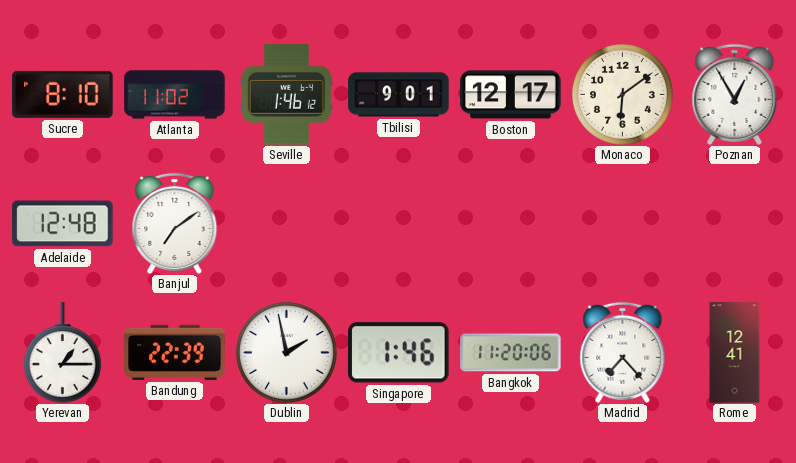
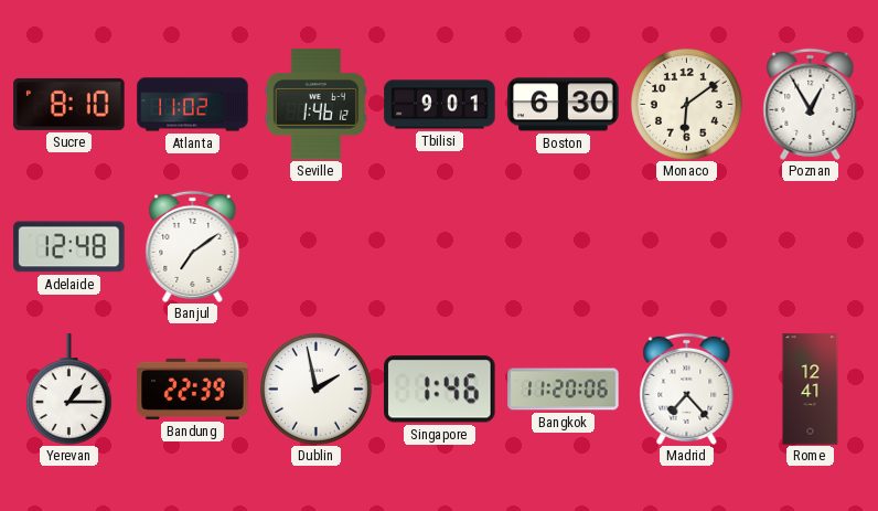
Boston: 12:17 -> 6:30
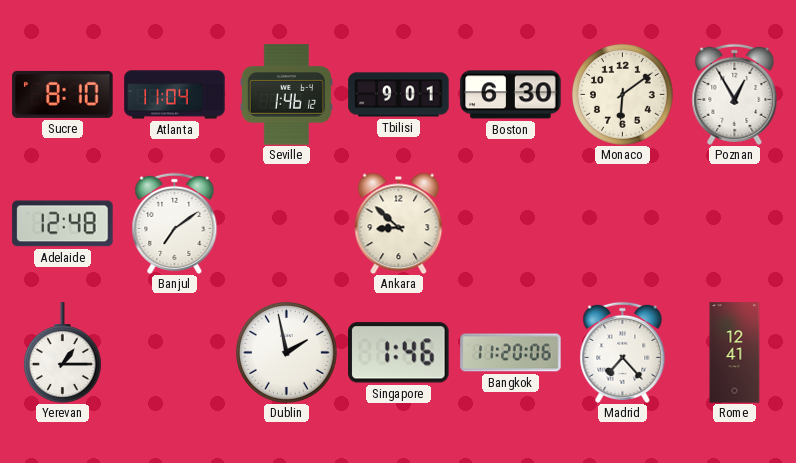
Atlanta: 11:02 -> 11:04
Ankara: none -> 8:52
Bandung: 22:39 -> none
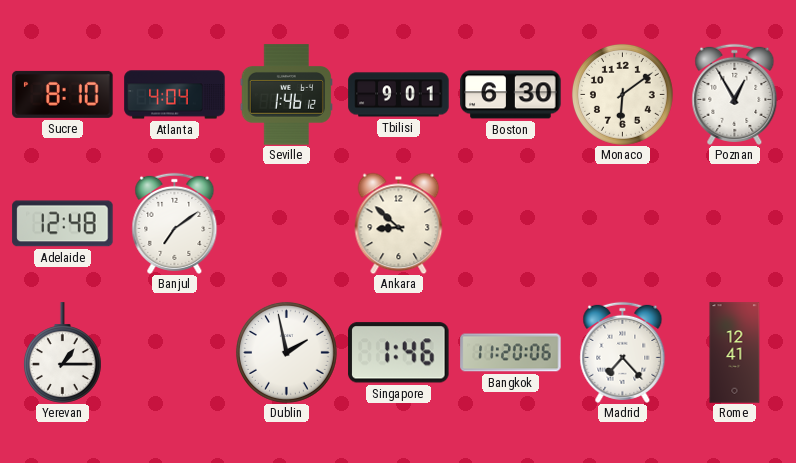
Atlanta: 11:04 -> 4:04
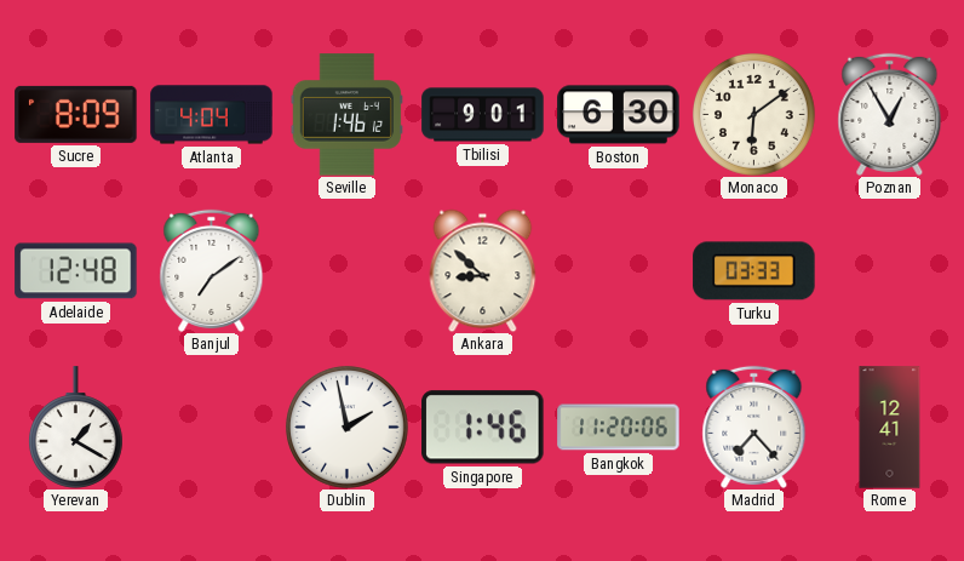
Sucre: 8:10 -> 8:09
Turku: none -> 03:33
Yerevan: 1:15 -> 1:20
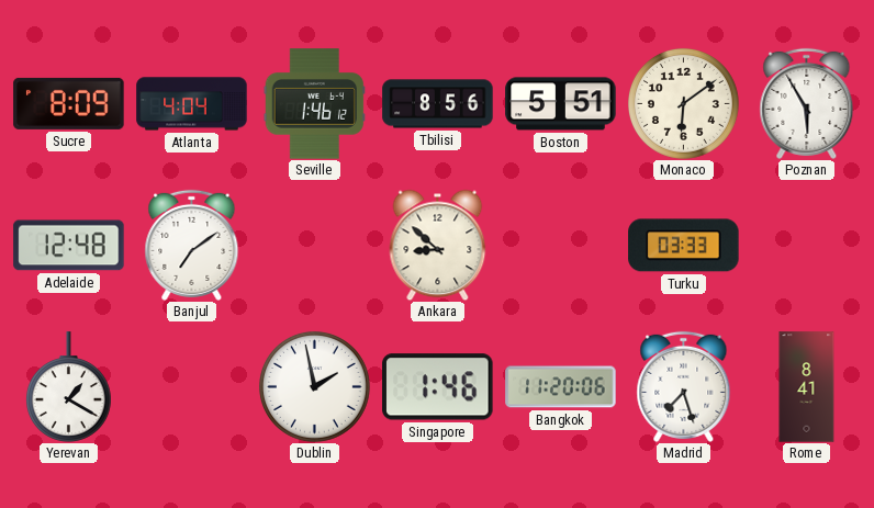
Tbilisi: 9:01 -> 8:56
Boston: 6:30 -> 5:51
Poznan: 12:55 -> 5:55
Madrid: 7:23 -> 7:27
Rome: 12:41 -> 8:41
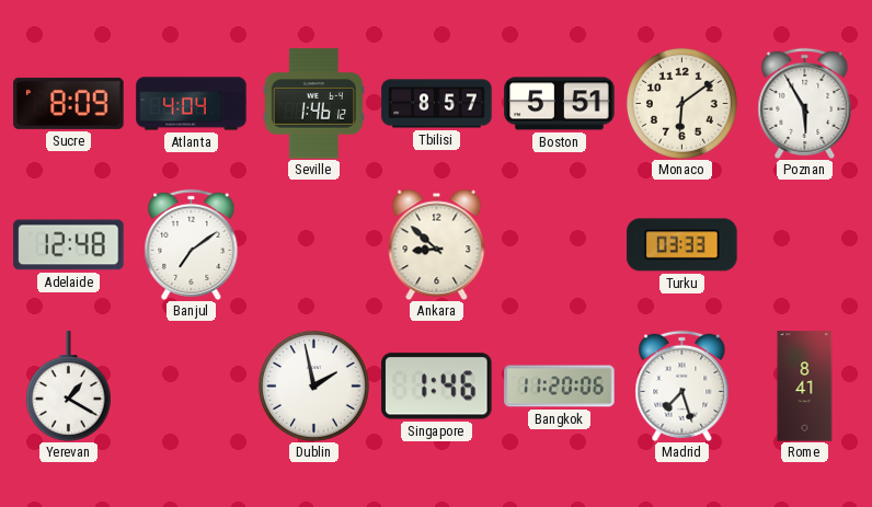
Tbilisi: 8:56 -> 8:57
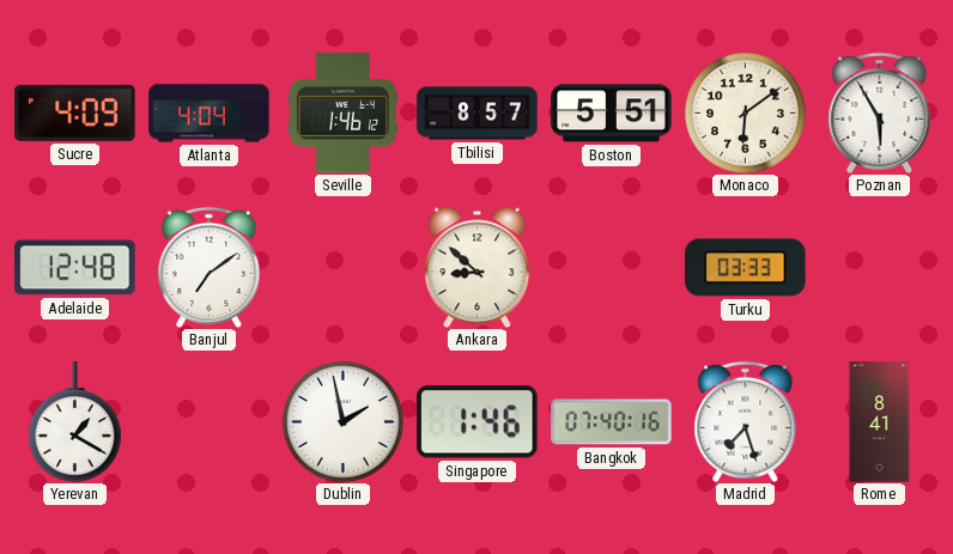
Sucre: 8:09 -> 4:09
Bangkok: 11:20 -> 07:40
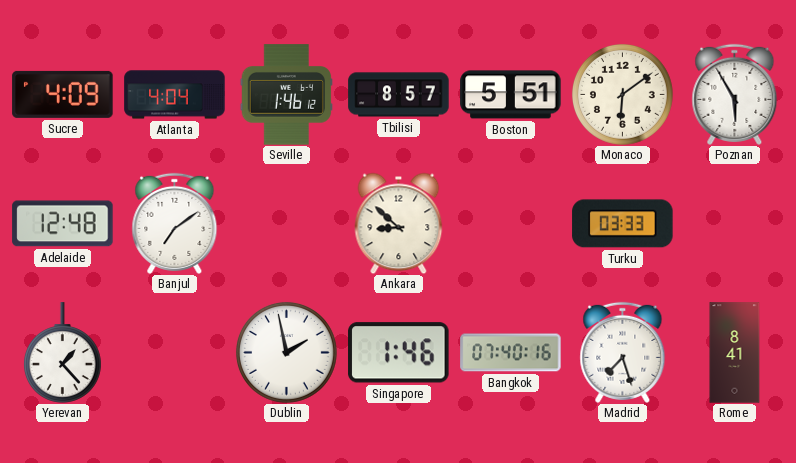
Yerevan: 1:20 -> 1:23
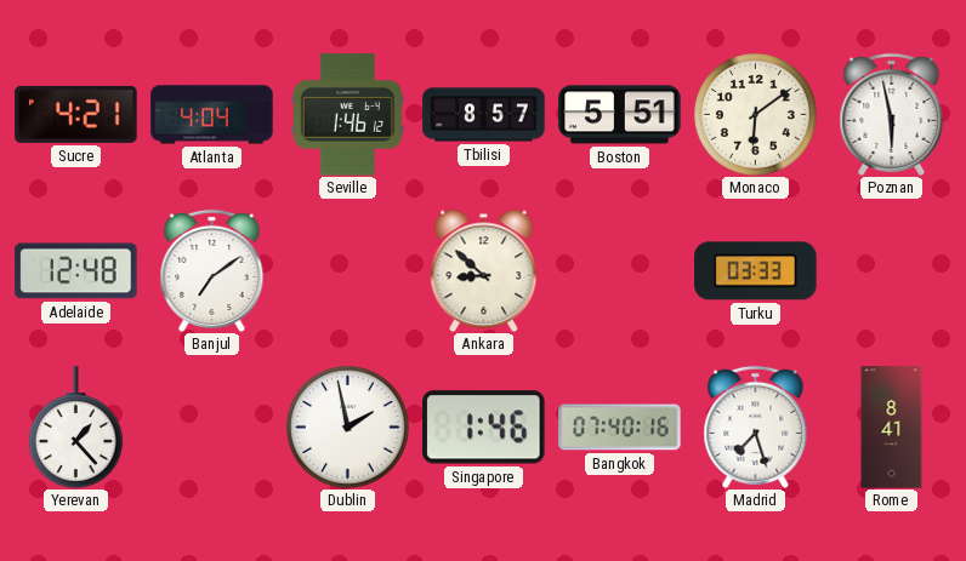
Sucre: 4:09 -> 4:21
Poznan: 5:55 -> 5:58
